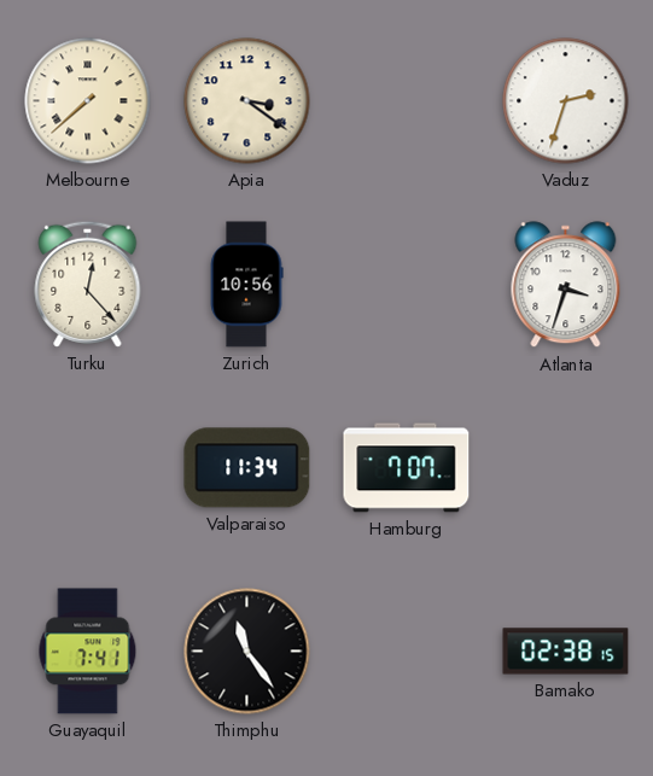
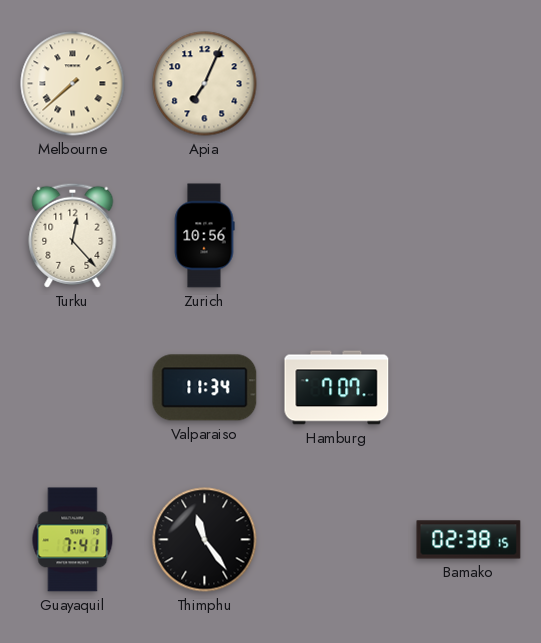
Apia: 3:21 -> 7:04
Vaduz: 2:33 -> none
Atlanta: 3:33 -> none
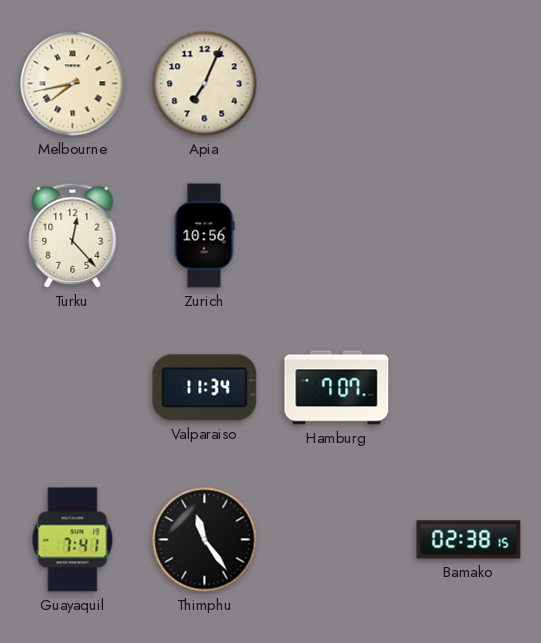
Melbourne: 7:38 -> 7:43
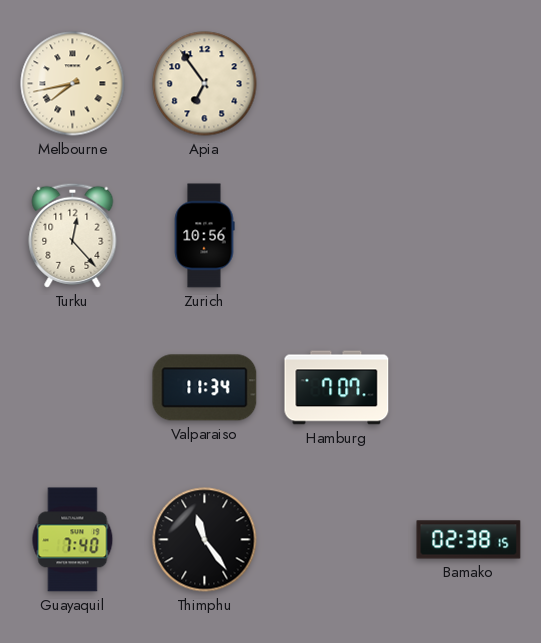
Apia: 7:04 -> 6:54
Guayaquil: 7:41 -> 7:40
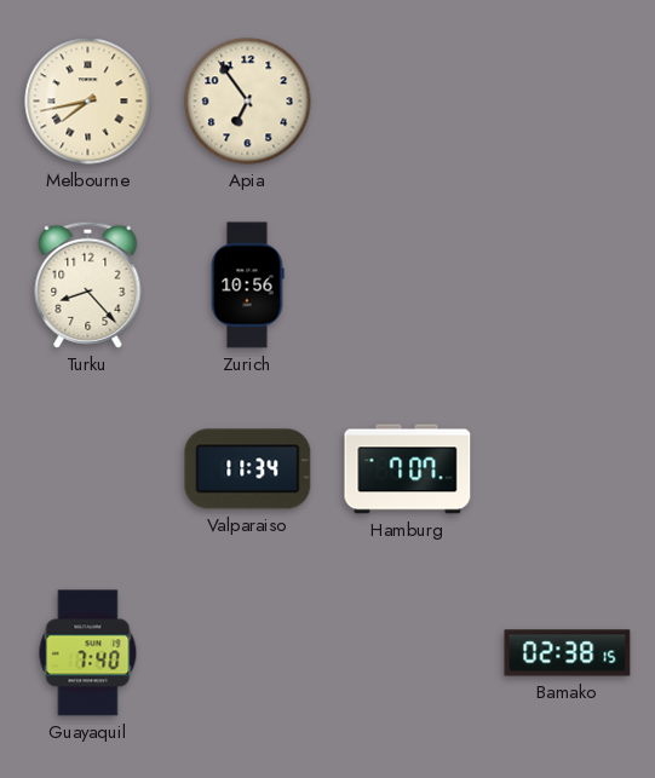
Turku: 12:23 -> 8:23
Thimphu: 11:24 -> none
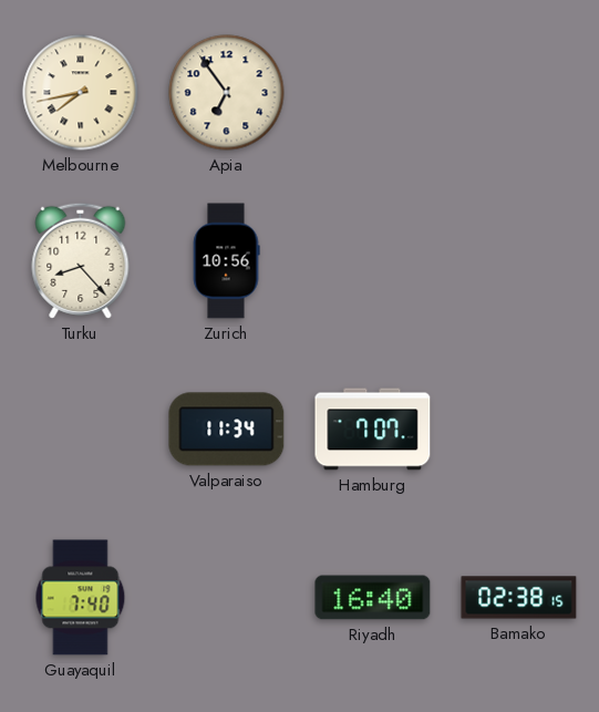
Riyadh: none -> 16:40
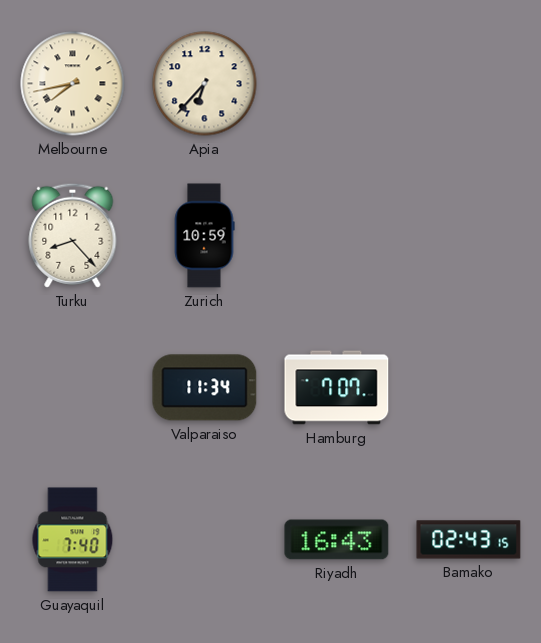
Apia: 6:54 -> 6:37
Zurich: 10:56 -> 10:59
Riyadh: 16:40 -> 16:43
Bamako: 02:38 -> 02:43
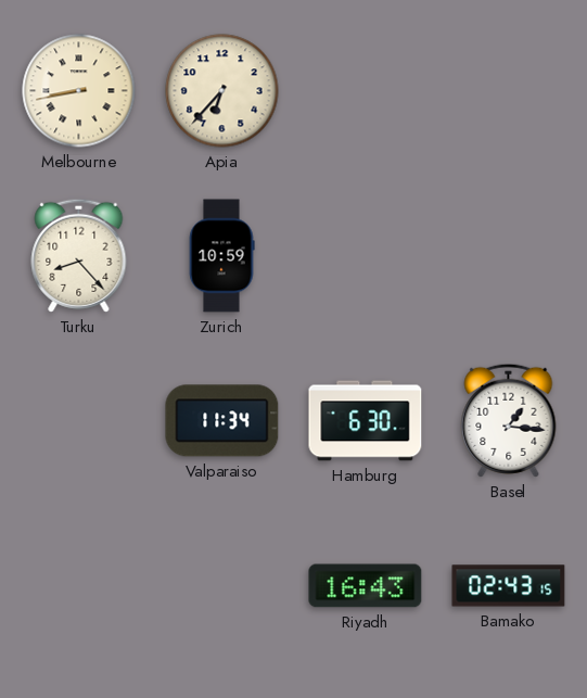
Melbourne: 7:43 -> 8:43
Hamburg: 7:07 -> 6:30
Basel: none -> 1:16
Guayaquil: 7:40 -> none
